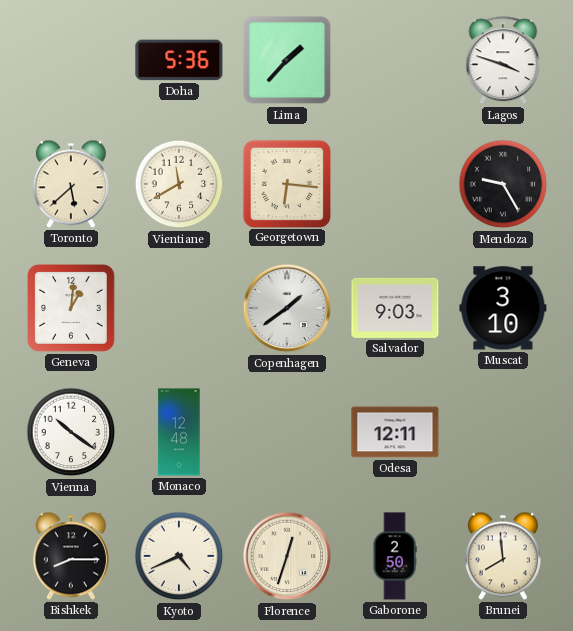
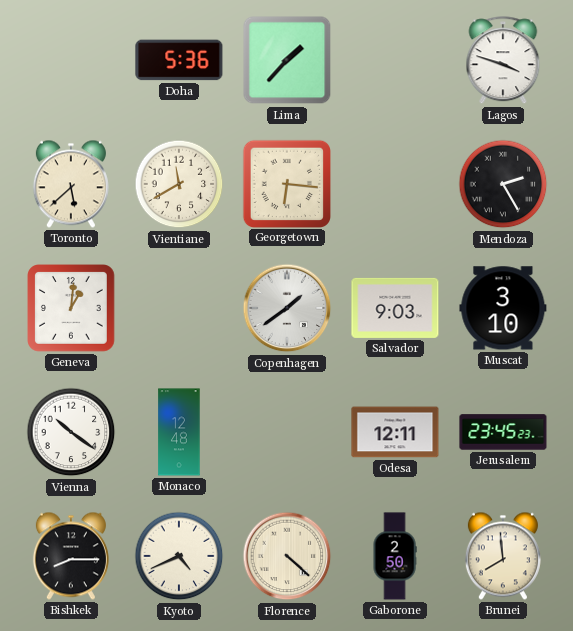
Mendoza: 9:25 -> 2:25
Jerusalem: none -> 23:45
Florence: 12:33 -> 4:22
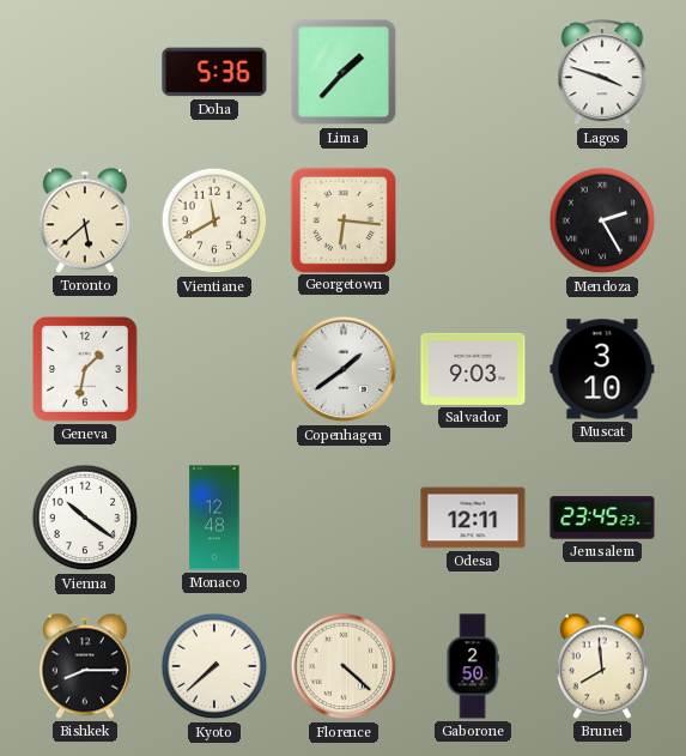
Geneva: 1:01 -> 1:32
Kyoto: 4:41 -> 7:38
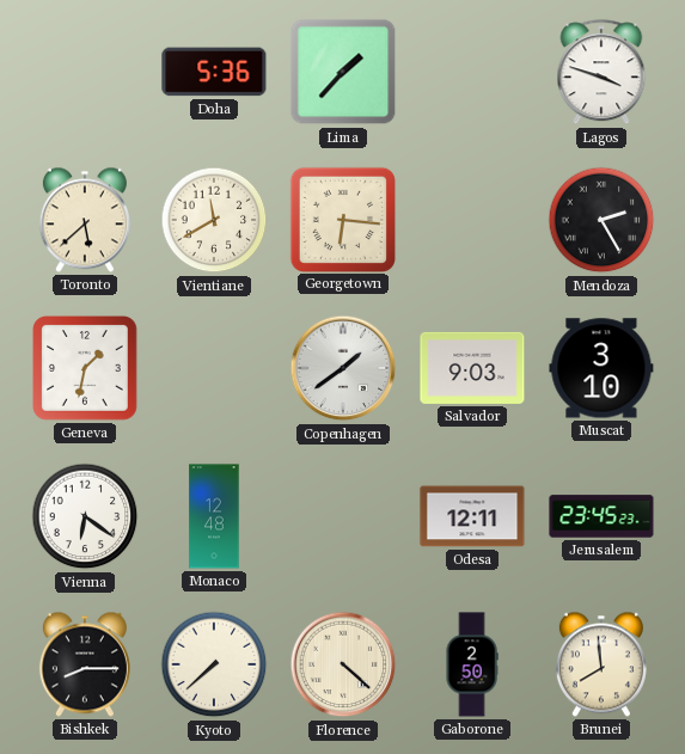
Vienna: 10:21 -> 6:21
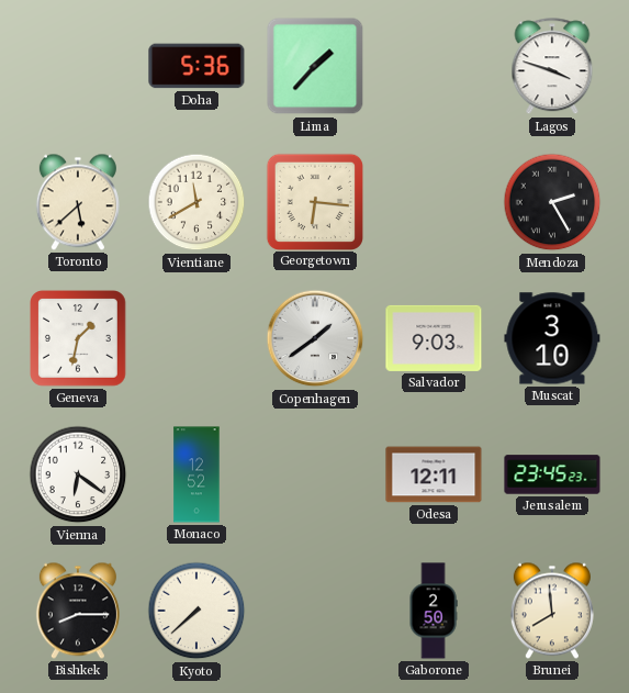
Monaco: 12:48 -> 12:52
Florence: 4:22 -> none
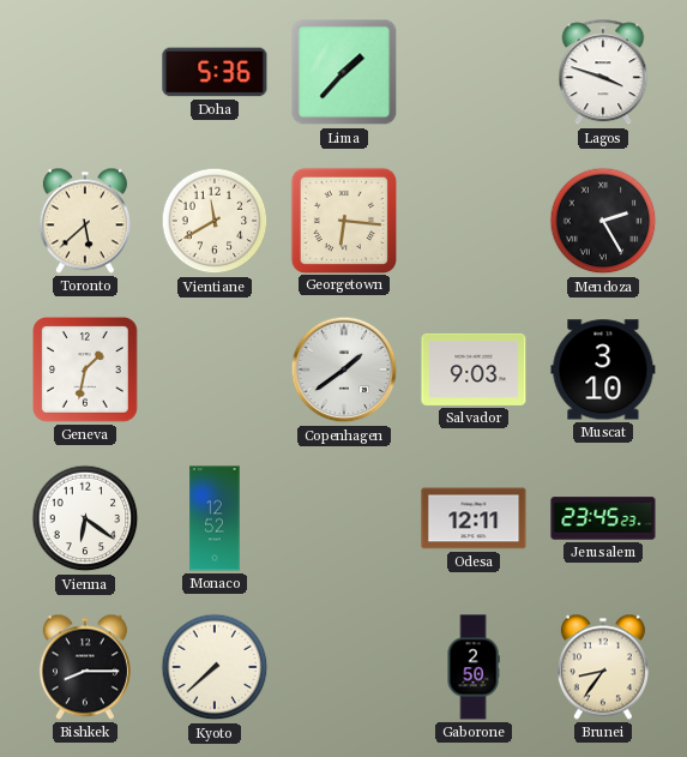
Brunei: 7:59 -> 8:36
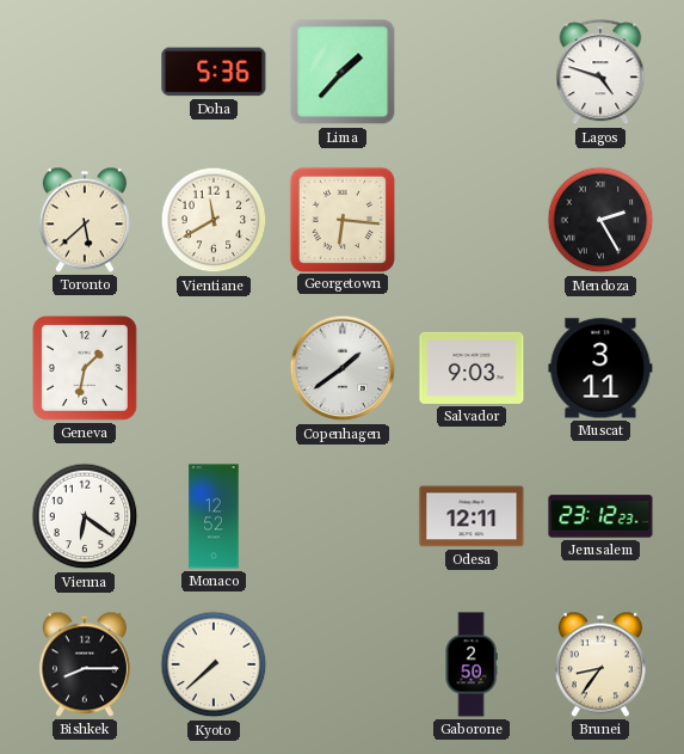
Lagos: 3:48 -> 4:48
Muscat: 3:10 -> 3:11
Jerusalem: 23:45 -> 23:12
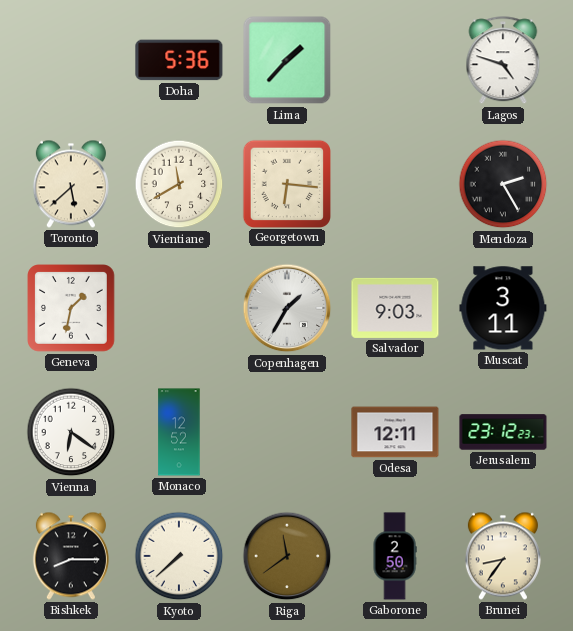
Copenhagen: 1:39 -> 1:35
Riga: none -> 11:39
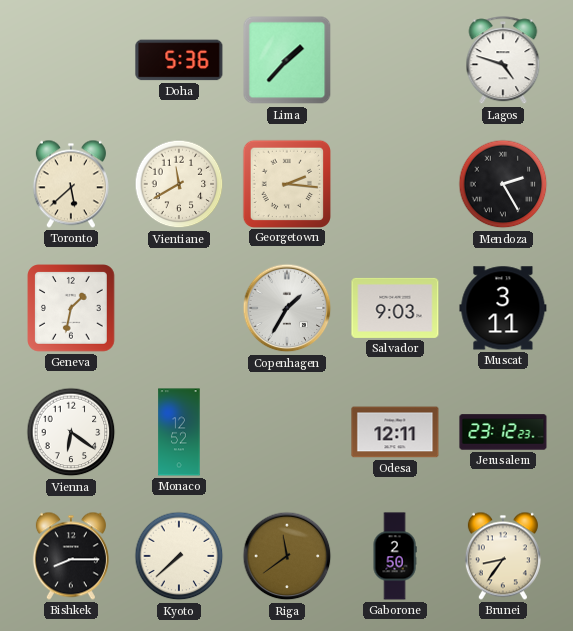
Georgetown: 6:16 -> 2:16
